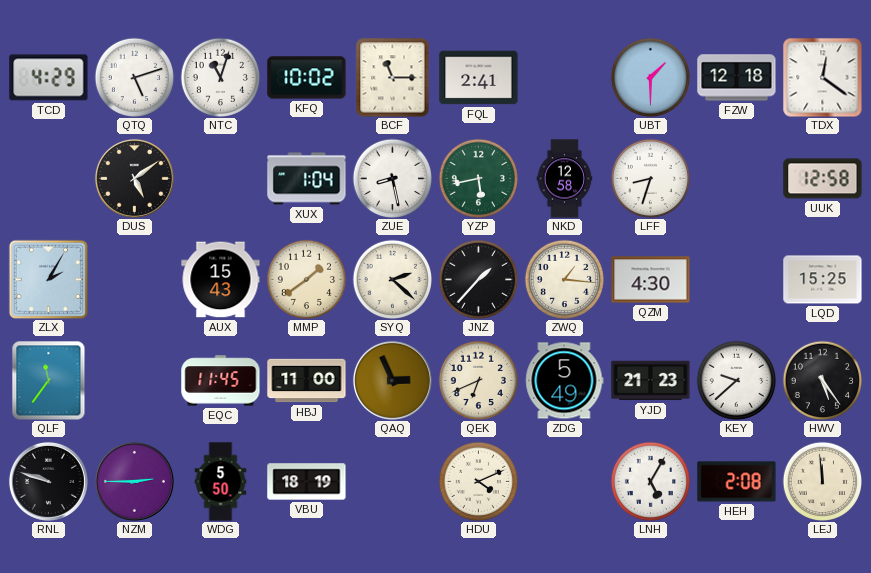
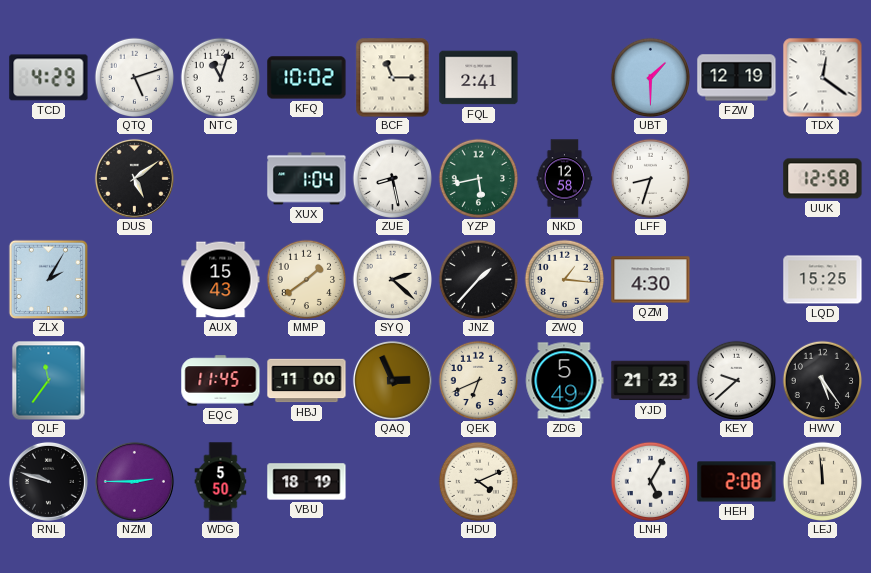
FZW: 12:18 -> 12:19
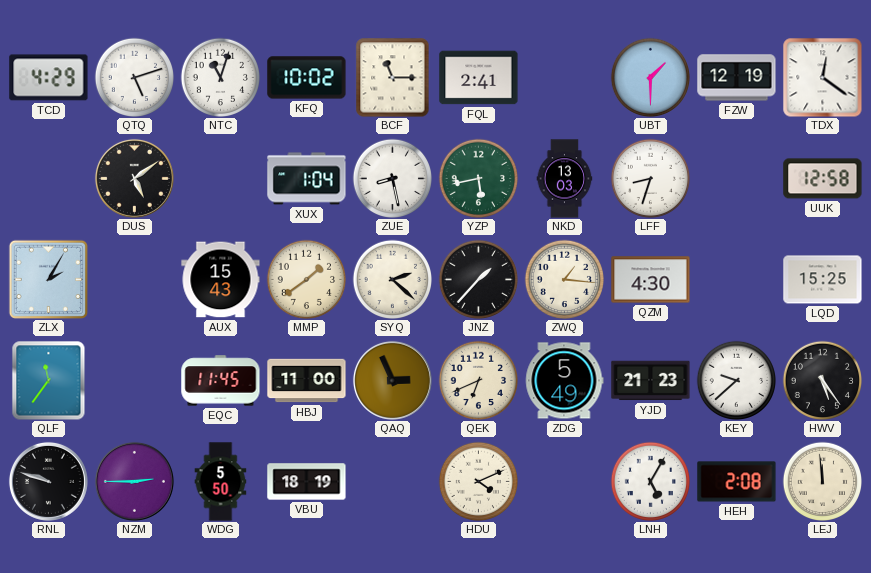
NKD: 12:58 -> 13:03
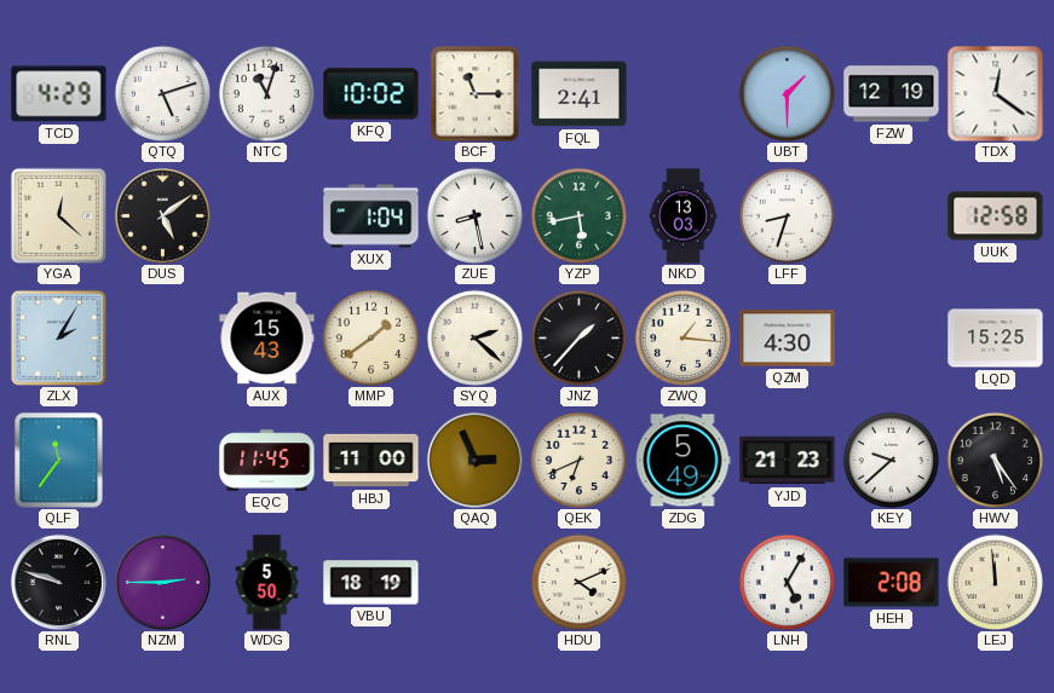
YGA: none -> 12:22
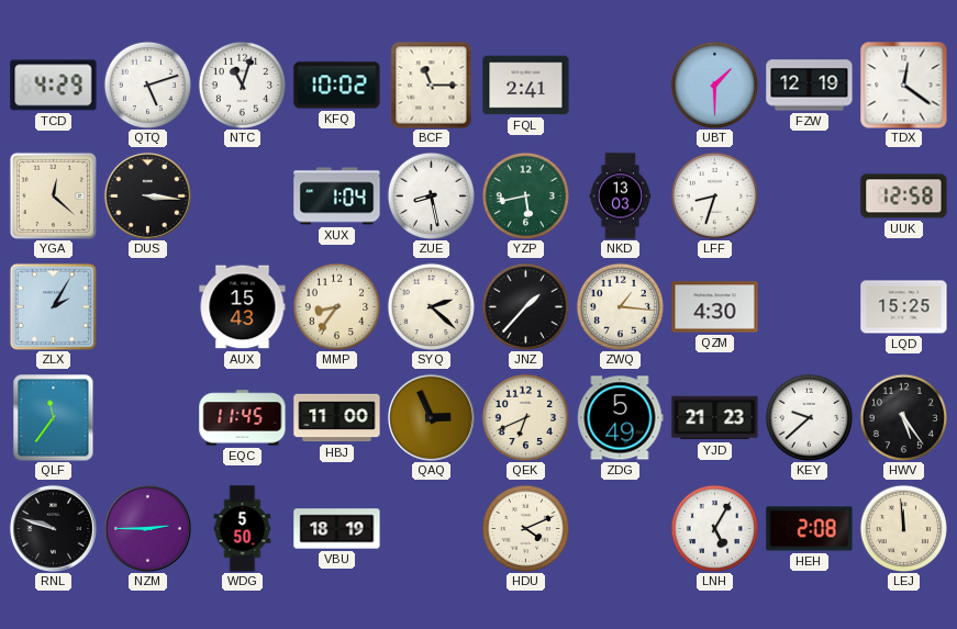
DUS: 5:09 -> 3:16
MMP: 1:39 -> 8:36
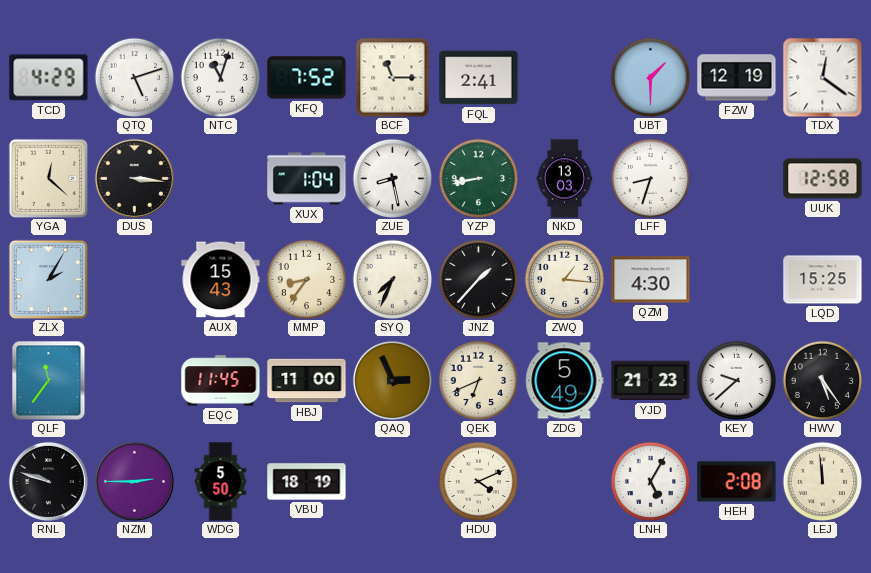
KFQ: 10:02 -> 7:52
YZP: 5:43 -> 8:43
SYQ: 2:22 -> 7:34
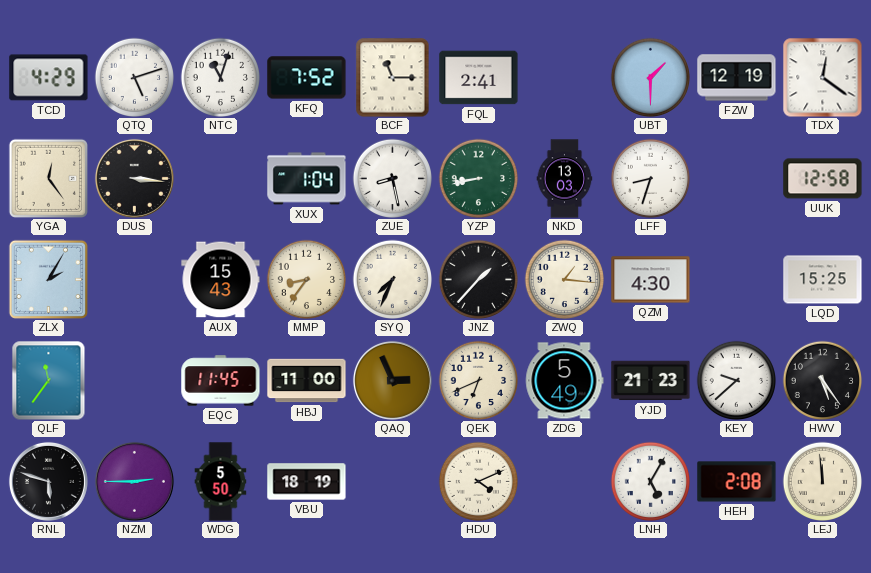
YGA: 12:22 -> 12:24
RNL: 9:48 -> 5:48
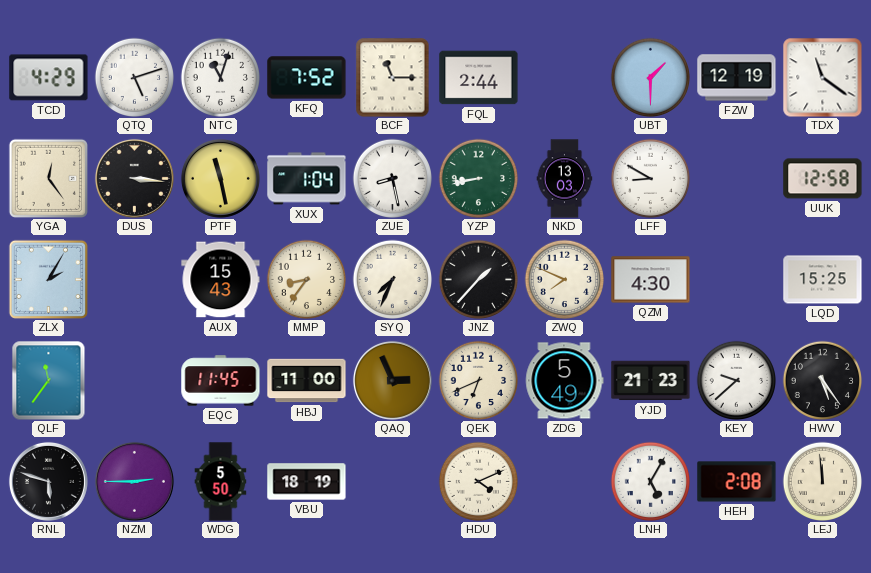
FQL: 2:41 -> 2:44
TDX: 12:21 -> 11:21
PTF: none -> 11:28
LFF: 8:33 -> 8:50
ZWQ: 1:16 -> 7:49
